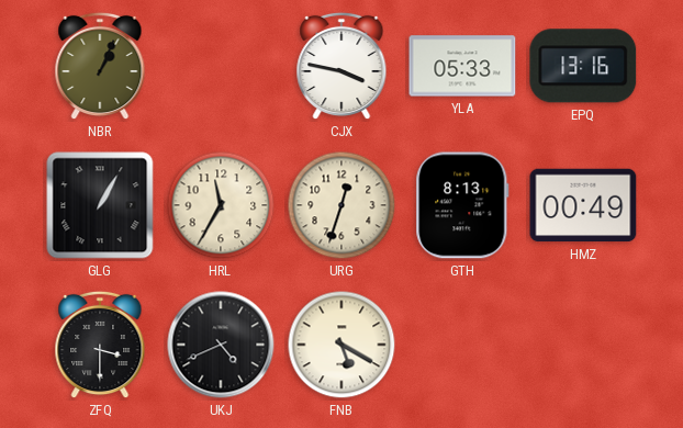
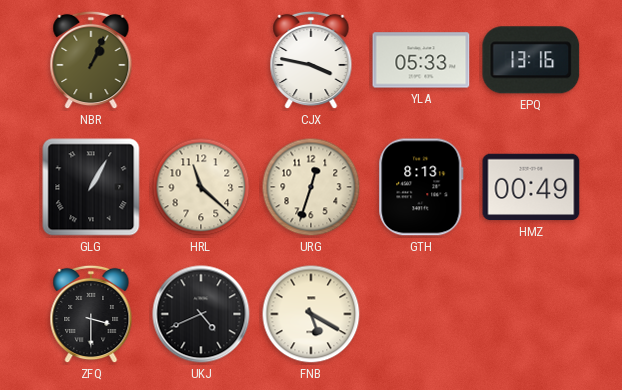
HRL: 11:35 -> 11:22
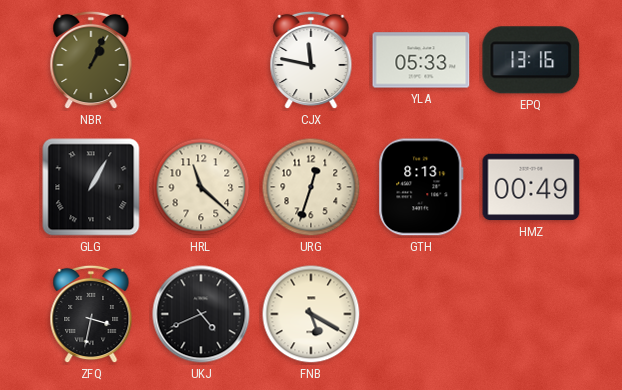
CJX: 3:47 -> 11:47
ZFQ: 3:30 -> 3:32
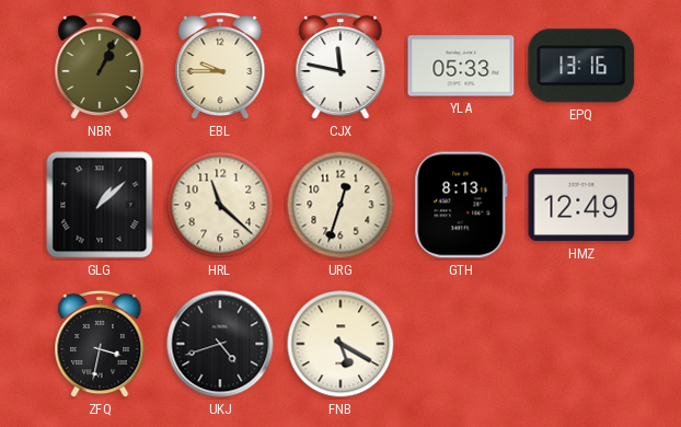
EBL: none -> 9:45
GLG: 1:05 -> 1:08
HMZ: 00:49 -> 12:49
UKJ: 4:41 -> 4:42
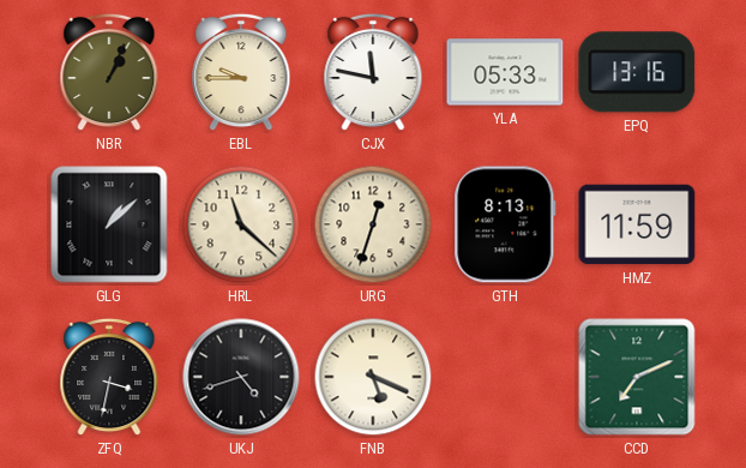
HMZ: 12:49 -> 11:59
FNB: 5:20 -> 5:19
CCD: none -> 7:11
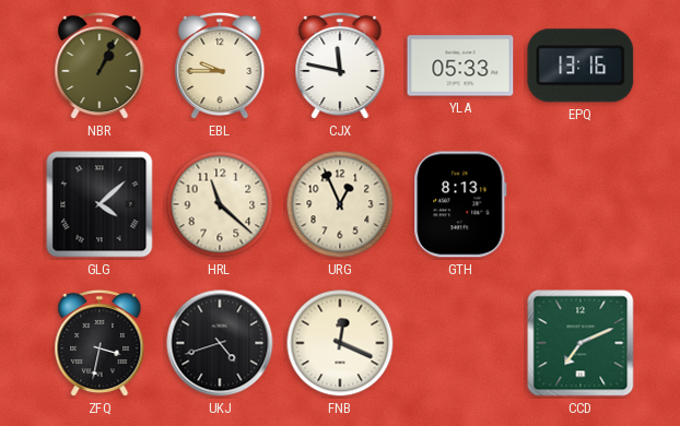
GLG: 1:08 -> 4:08
URG: 12:33 -> 12:56
HMZ: 11:59 -> none
FNB: 5:19 -> 12:19
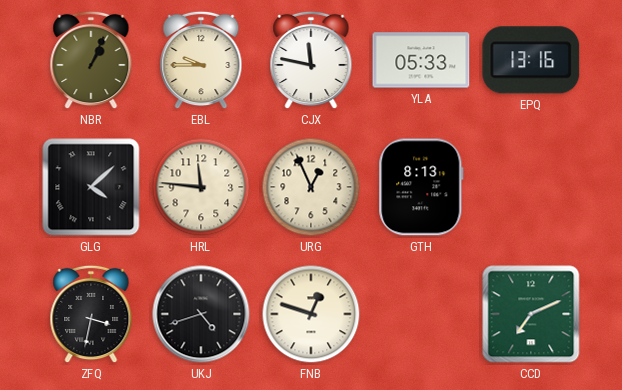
HRL: 11:22 -> 11:46
FNB: 12:19 -> 12:48
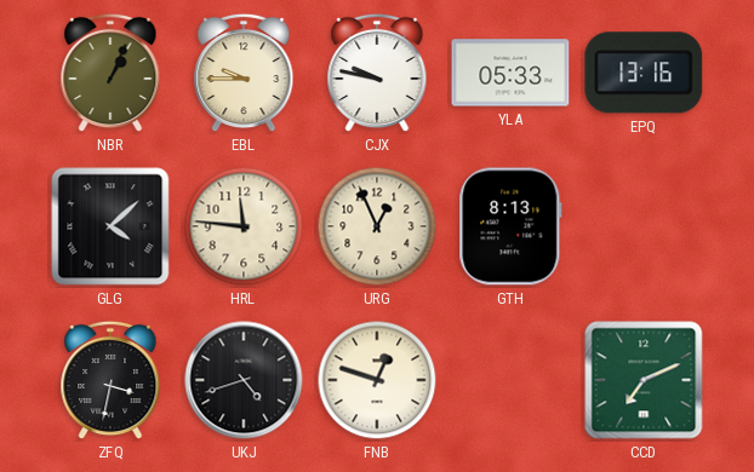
CJX: 11:47 -> 9:47
